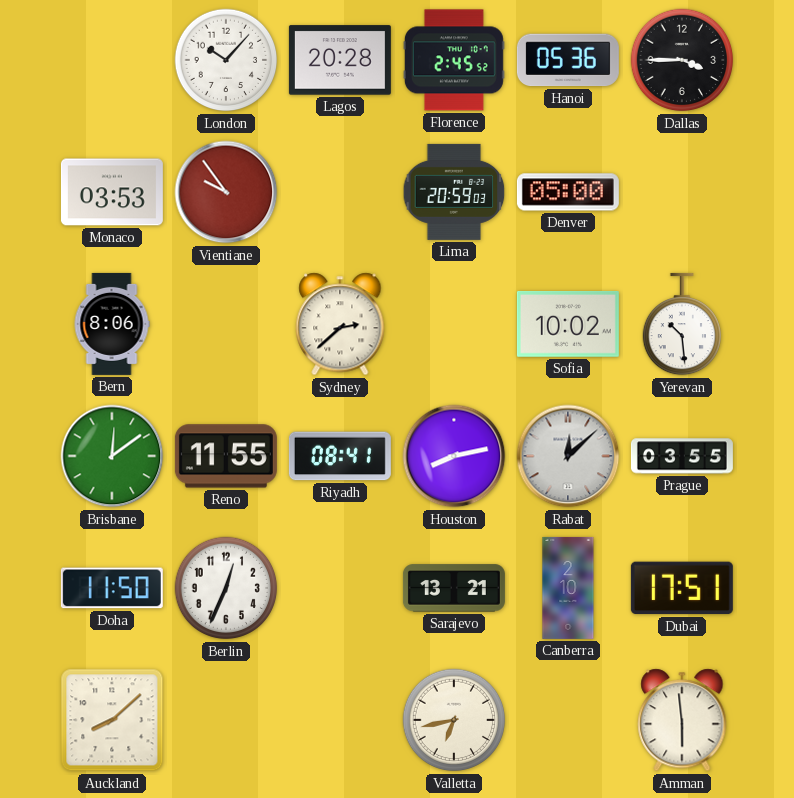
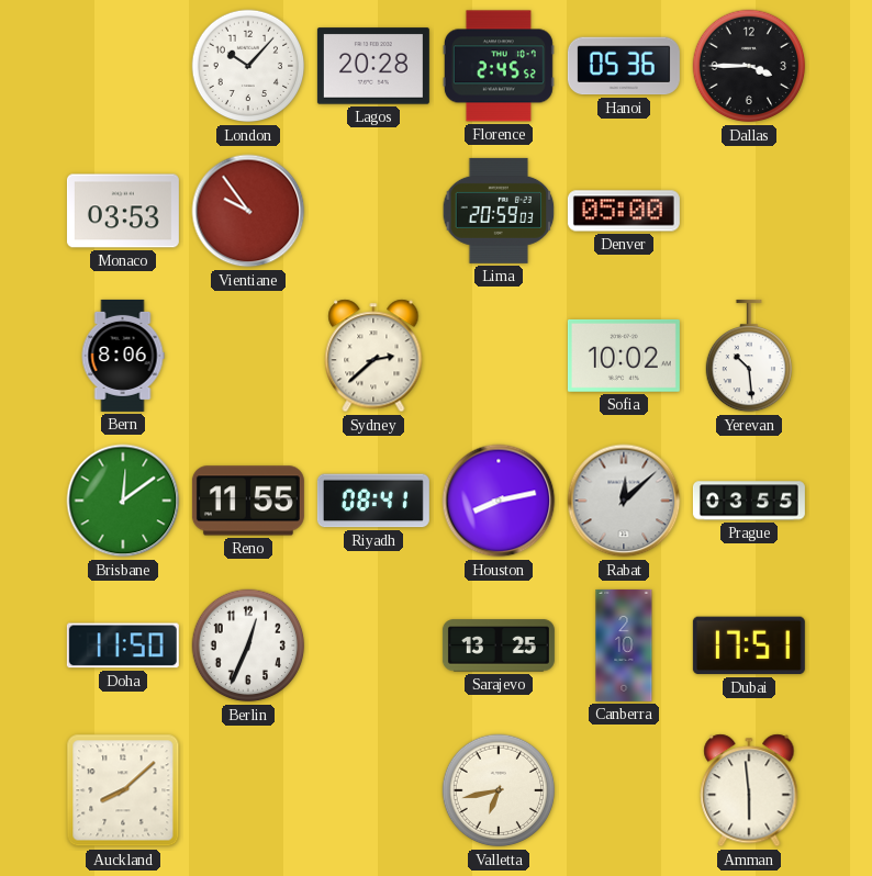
Sarajevo: 13:21 -> 13:25
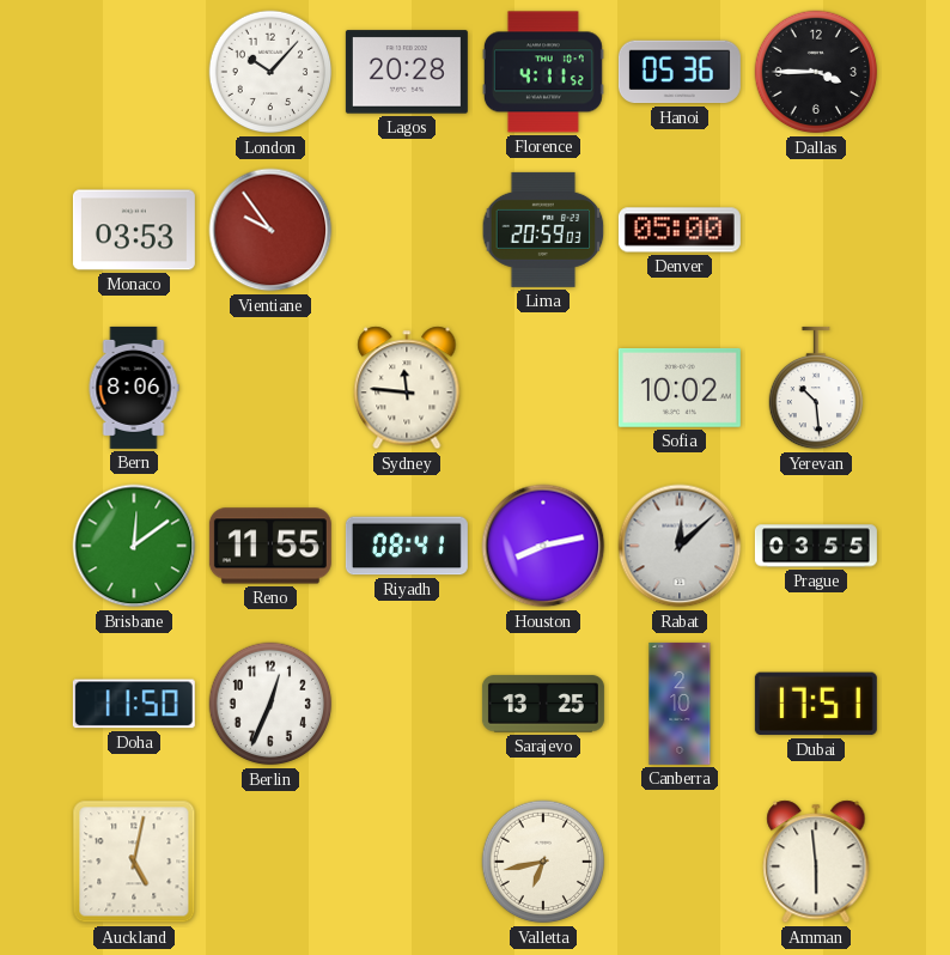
Florence: 2:45 -> 4:11
Sydney: 2:38 -> 11:46
Auckland: 8:08 -> 5:02
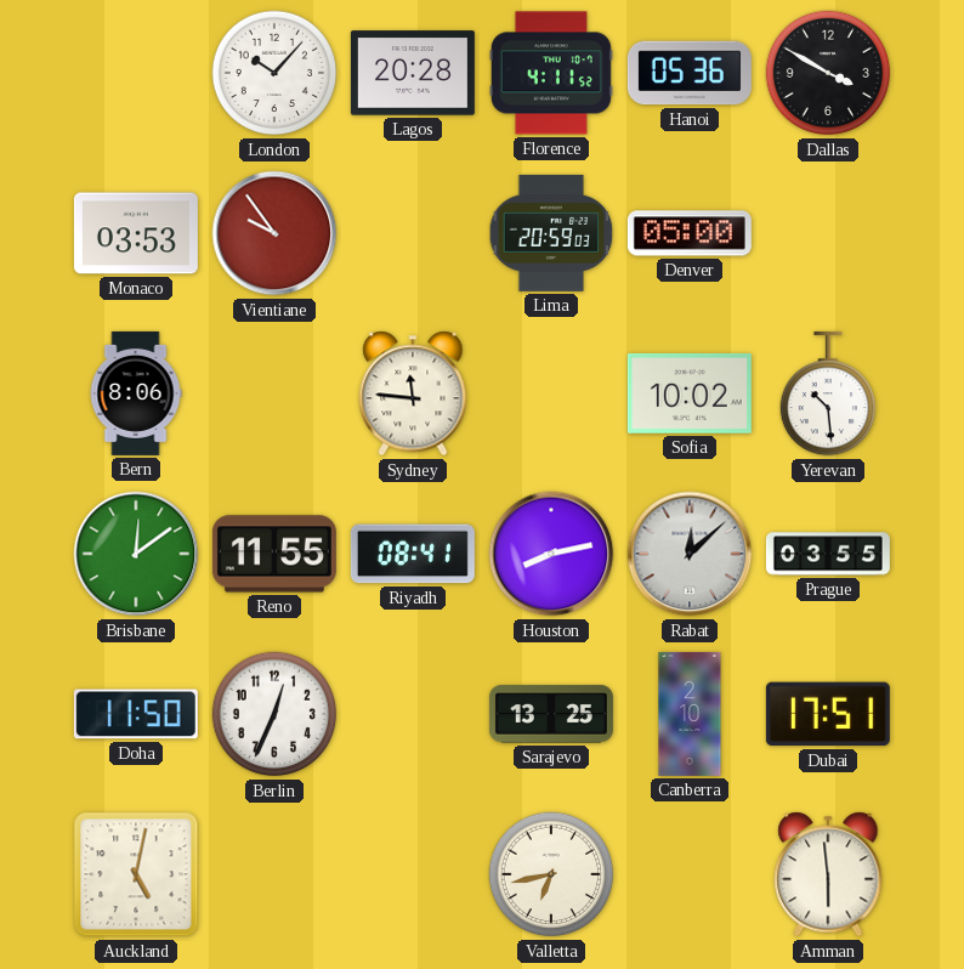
Dallas: 3:45 -> 3:50
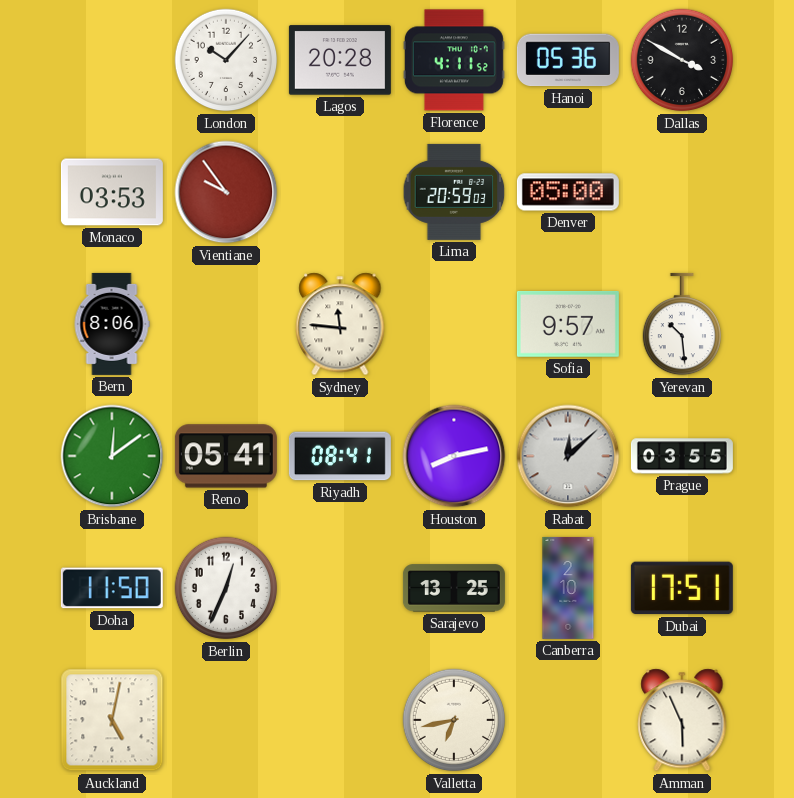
Sofia: 10:02 -> 9:57
Reno: 11:55 -> 05:41
Amman: 5:59 -> 5:56
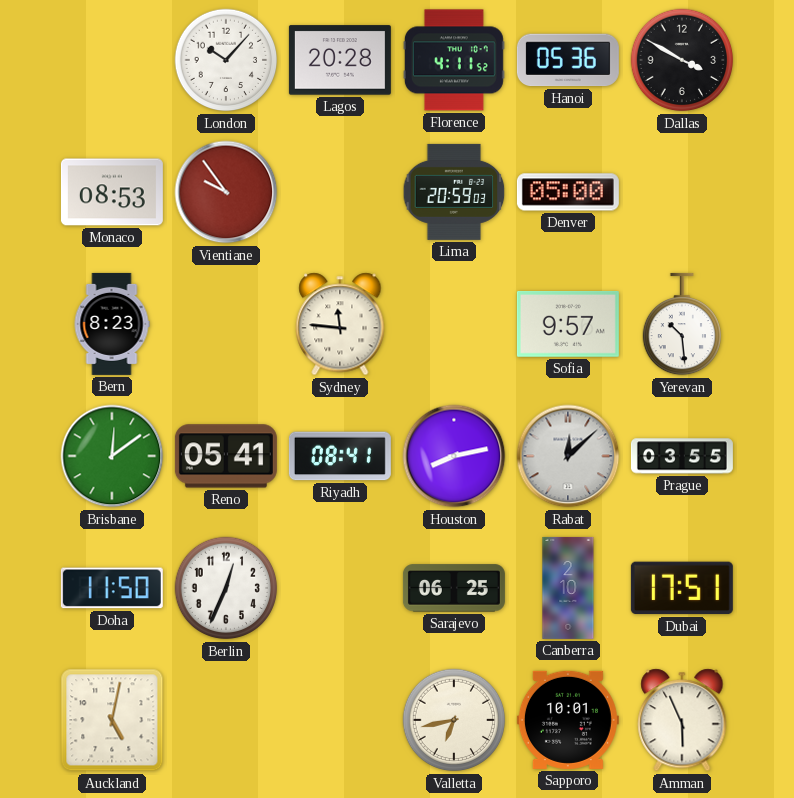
Monaco: 03:53 -> 08:53
Bern: 8:06 -> 8:23
Sarajevo: 13:25 -> 06:25
Sapporo: none -> 10:01
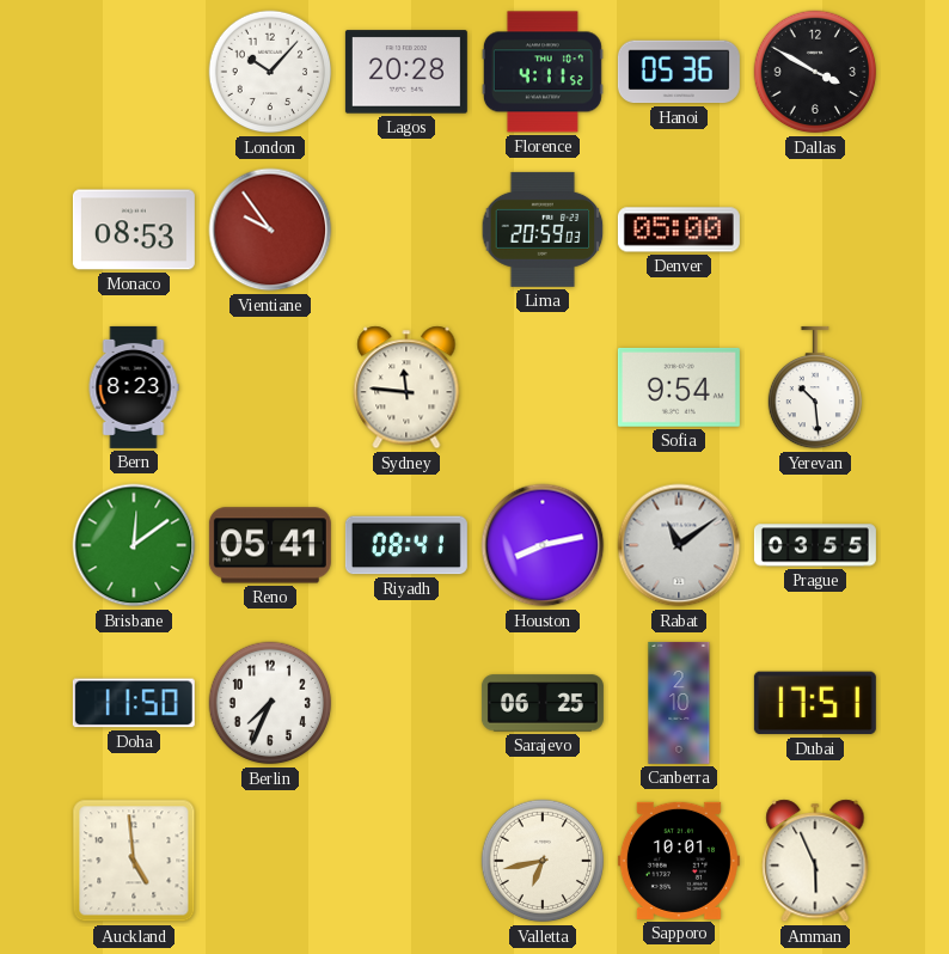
Sofia: 9:57 -> 9:54
Rabat: 12:08 -> 11:09
Berlin: 12:34 -> 7:34
Auckland: 5:02 -> 4:59
